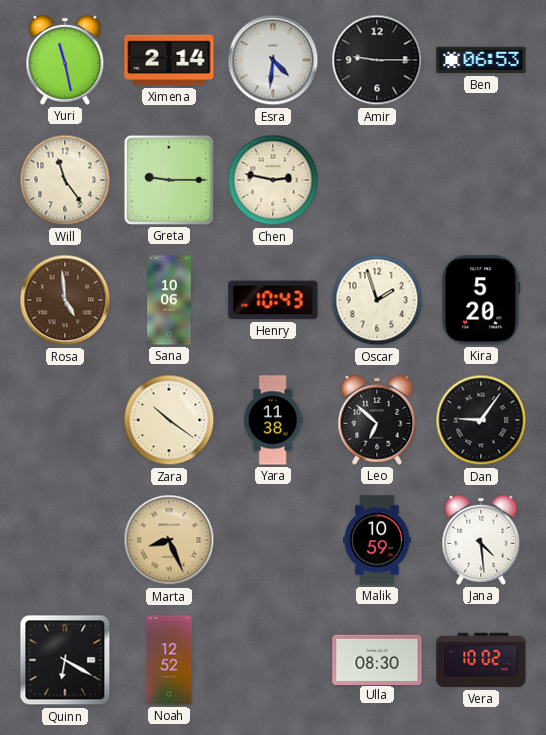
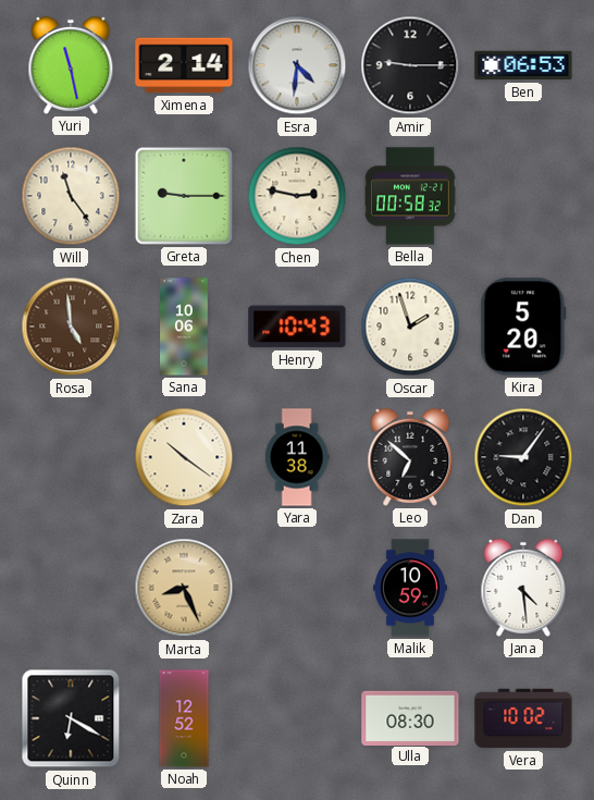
Bella: none -> 00:58
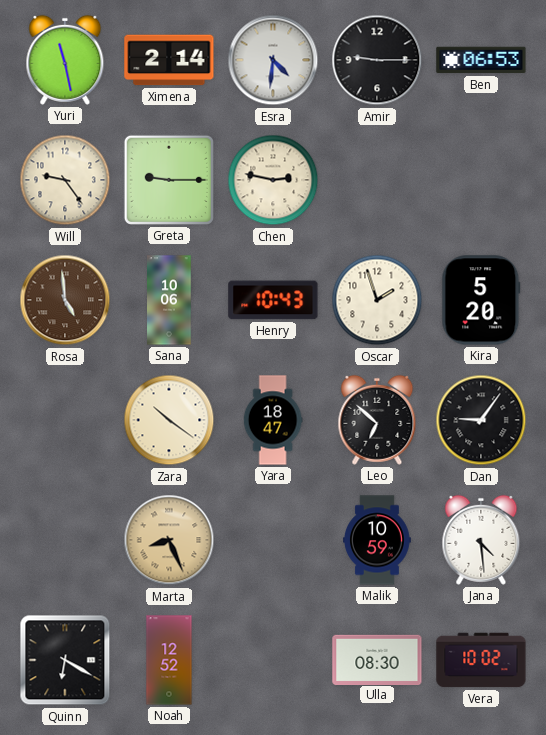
Will: 11:24 -> 9:24
Bella: 00:58 -> none
Yara: 11:38 -> 18:47
